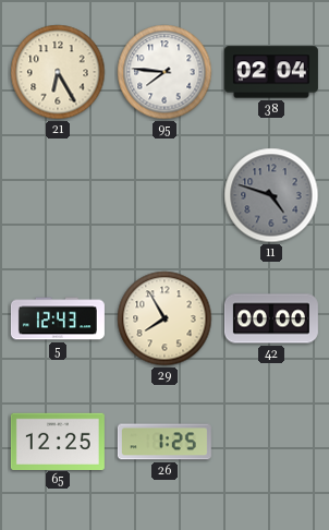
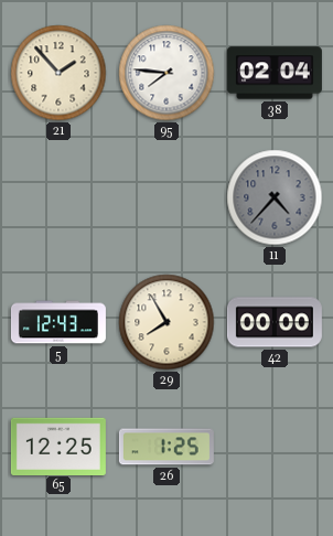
21: 6:25 -> 1:53
11: 4:48 -> 4:37
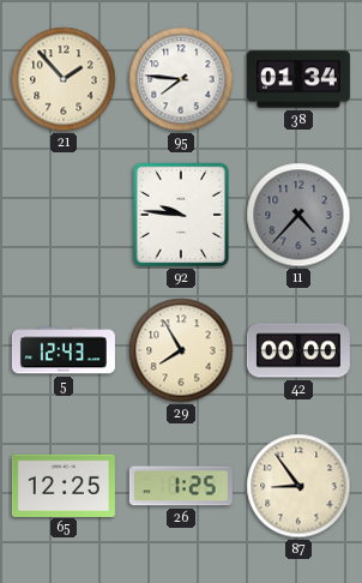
38: 02:04 -> 01:34
92: none -> 9:46
87: none -> 8:54
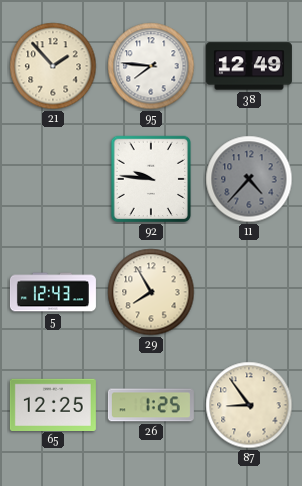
38: 01:34 -> 12:49
42: 00:00 -> none
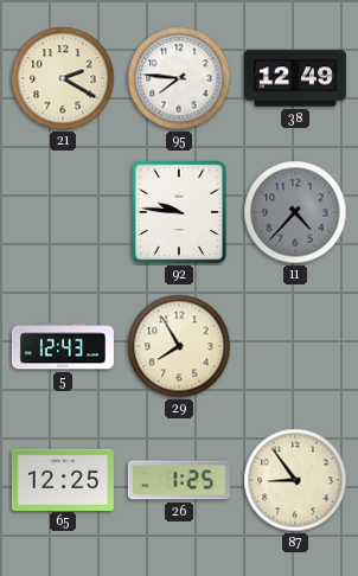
21: 1:53 -> 2:20
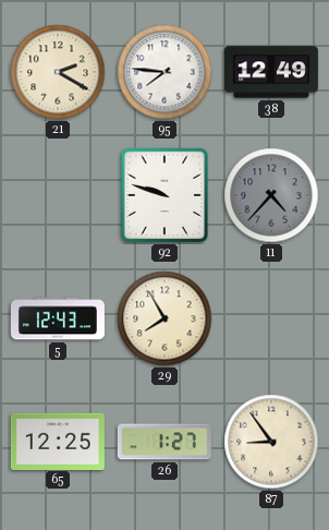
92: 9:46 -> 9:48
26: 1:25 -> 1:27
